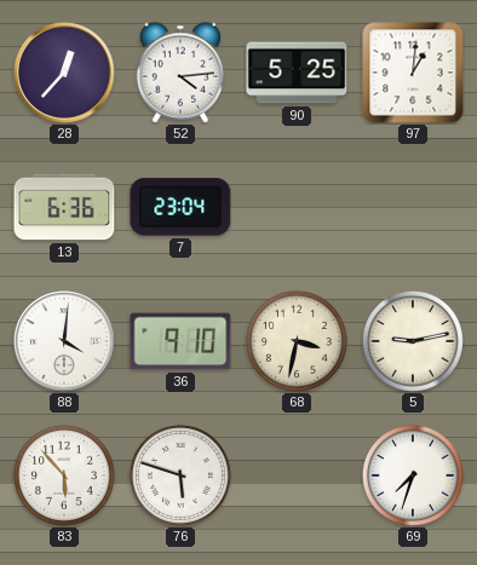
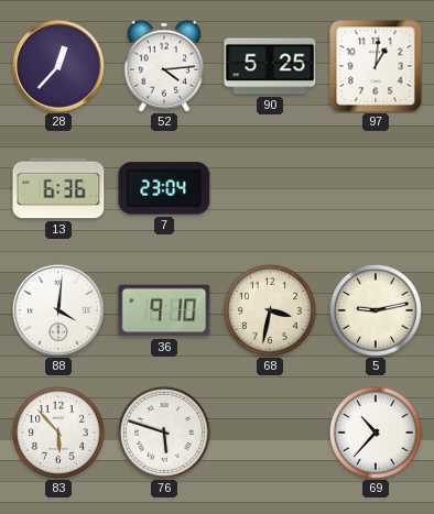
69: 7:33 -> 10:37
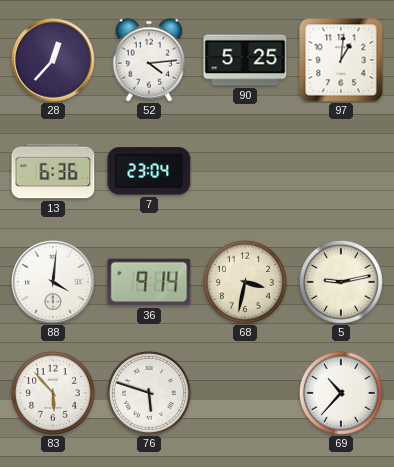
36: 9:10 -> 9:14
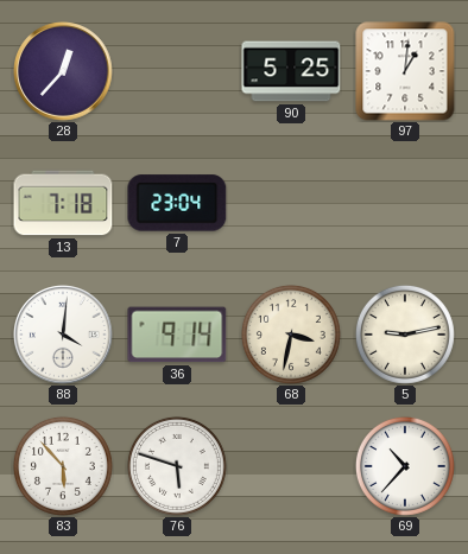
52: 4:14 -> none
13: 6:36 -> 7:18
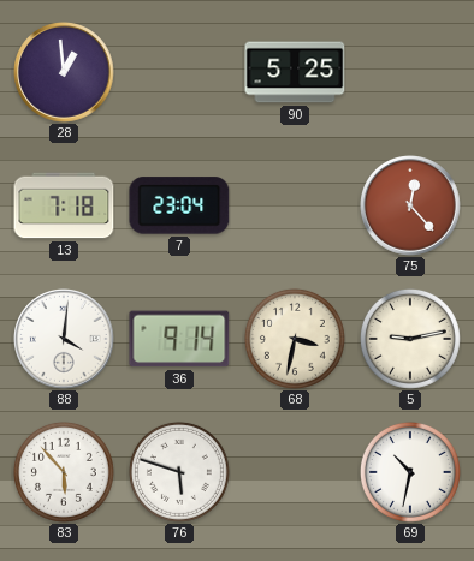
28: 12:37 -> 12:59
97: 1:01 -> none
75: none -> 12:23
69: 10:37 -> 10:32
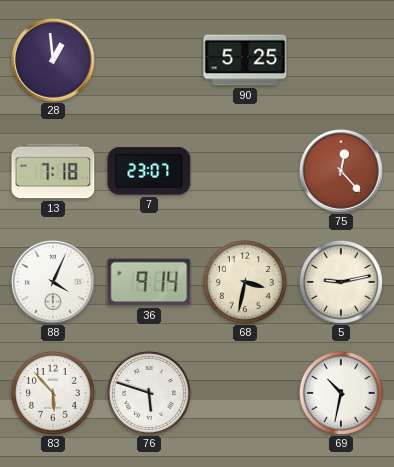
7: 23:04 -> 23:07
88: 4:01 -> 4:04
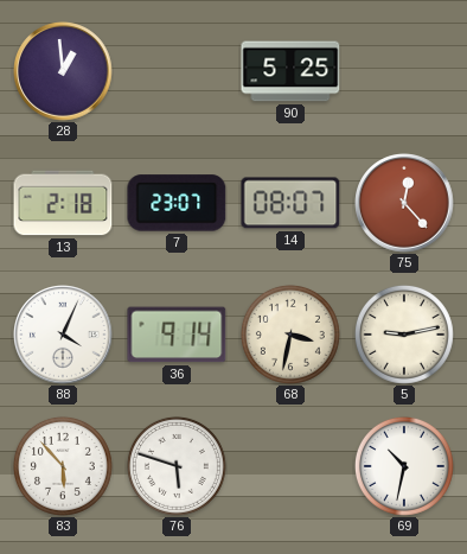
13: 7:18 -> 2:18
14: none -> 08:07
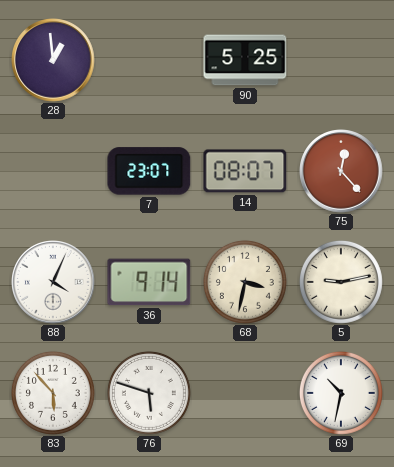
13: 2:18 -> none
